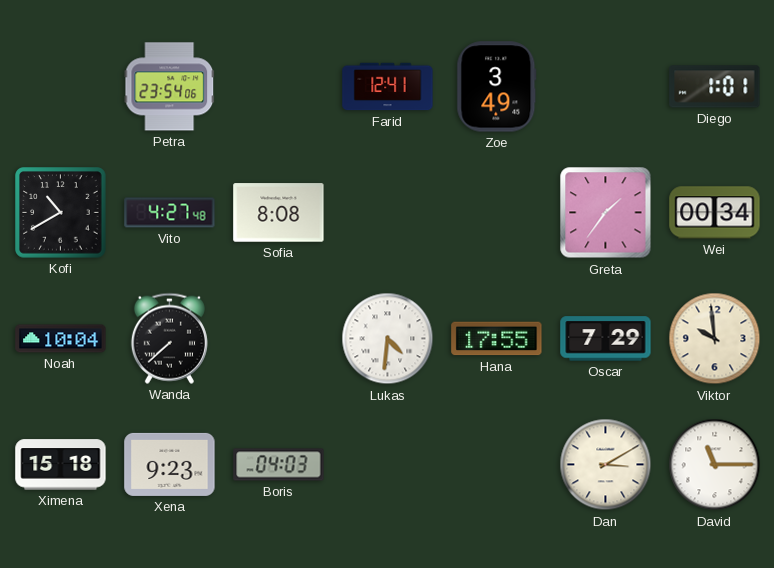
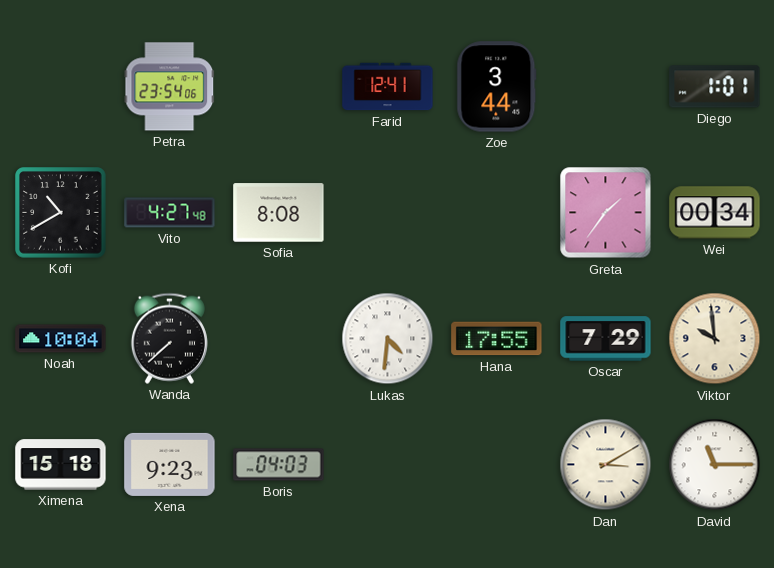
Zoe: 3:49 -> 3:44
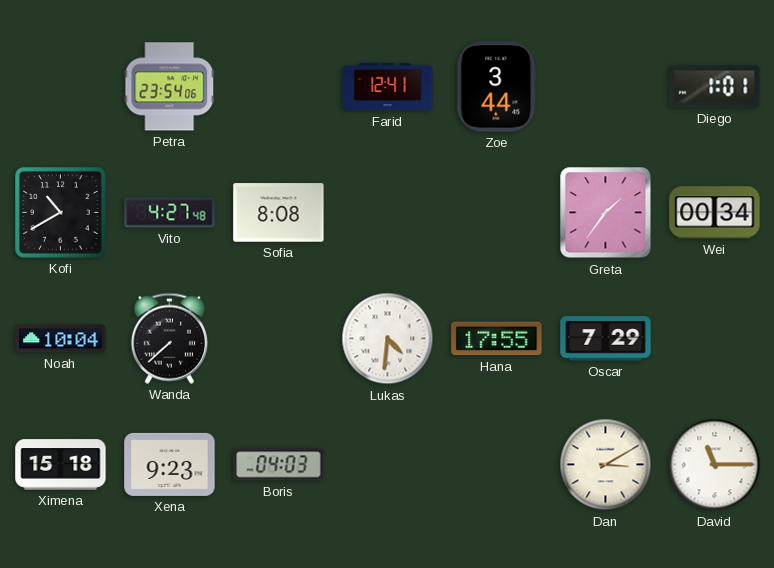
Viktor: 9:59 -> none
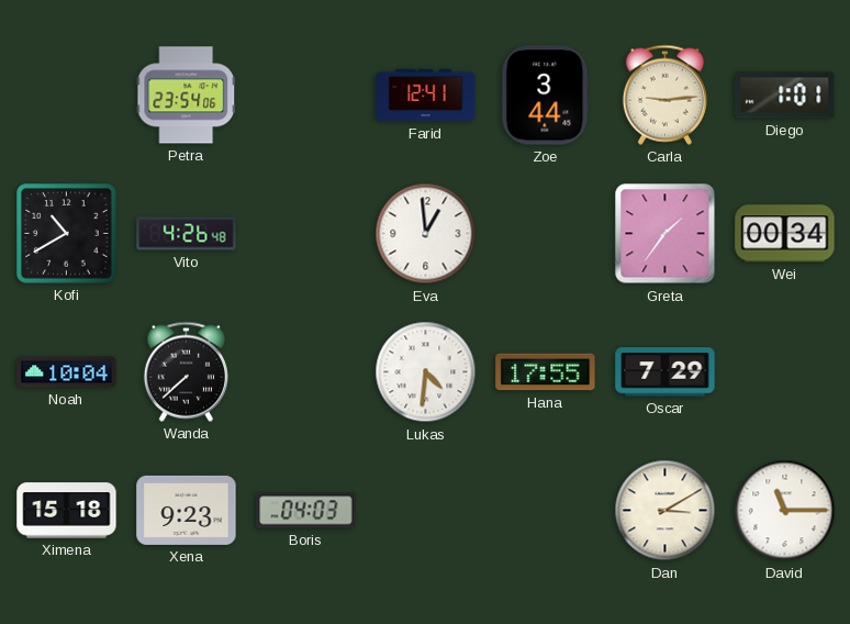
Carla: none -> 9:14
Vito: 4:27 -> 4:26
Sofia: 8:08 -> none
Eva: none -> 12:59
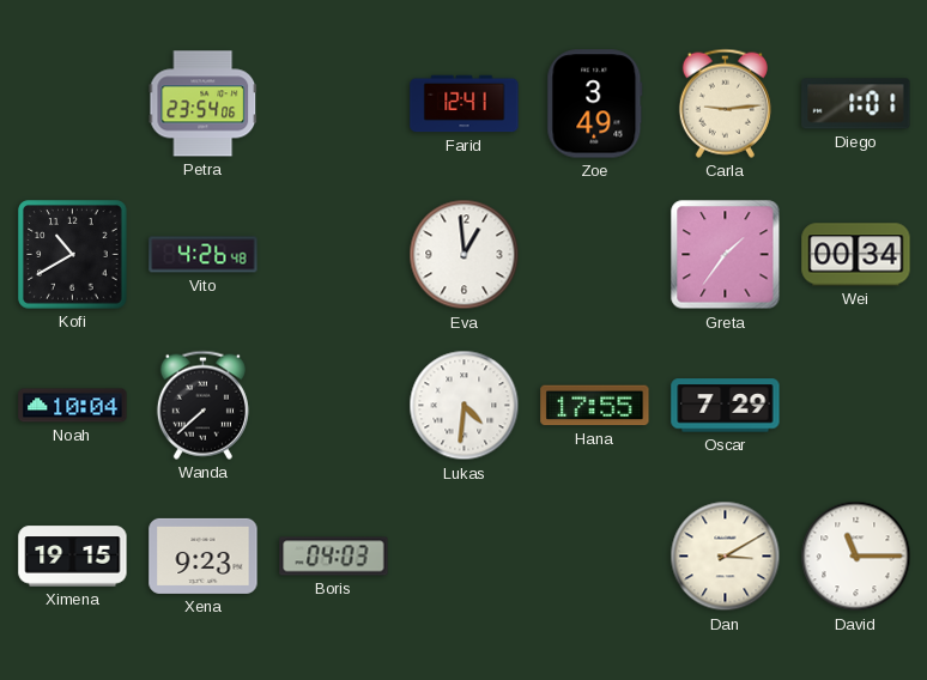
Zoe: 3:44 -> 3:49
Ximena: 15:18 -> 19:15
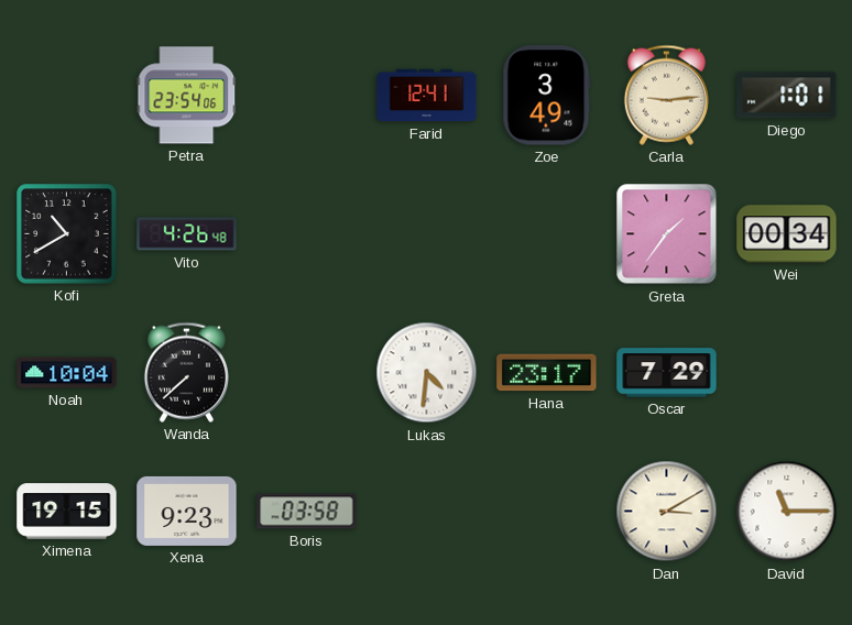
Eva: 12:59 -> none
Hana: 17:55 -> 23:17
Boris: 04:03 -> 03:58
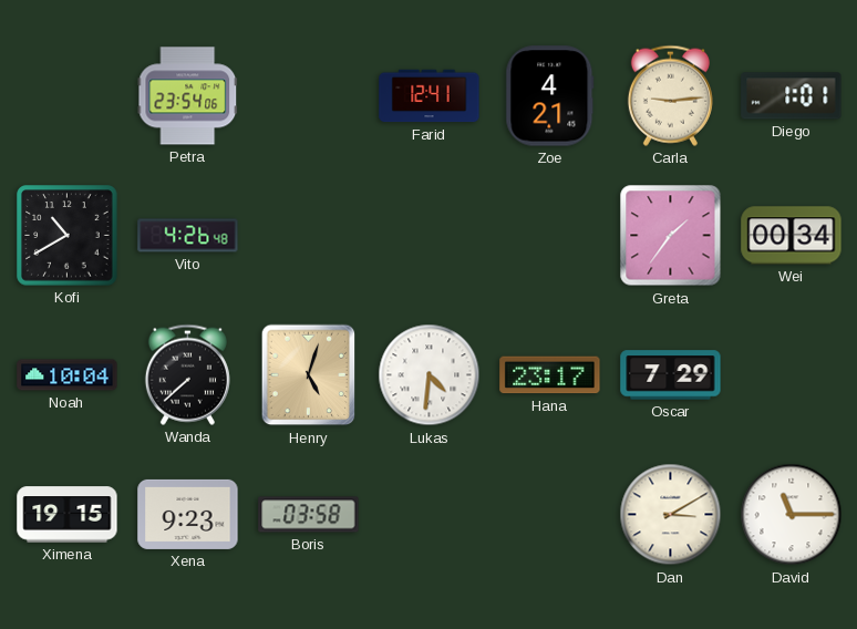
Zoe: 3:49 -> 4:21
Henry: none -> 5:03
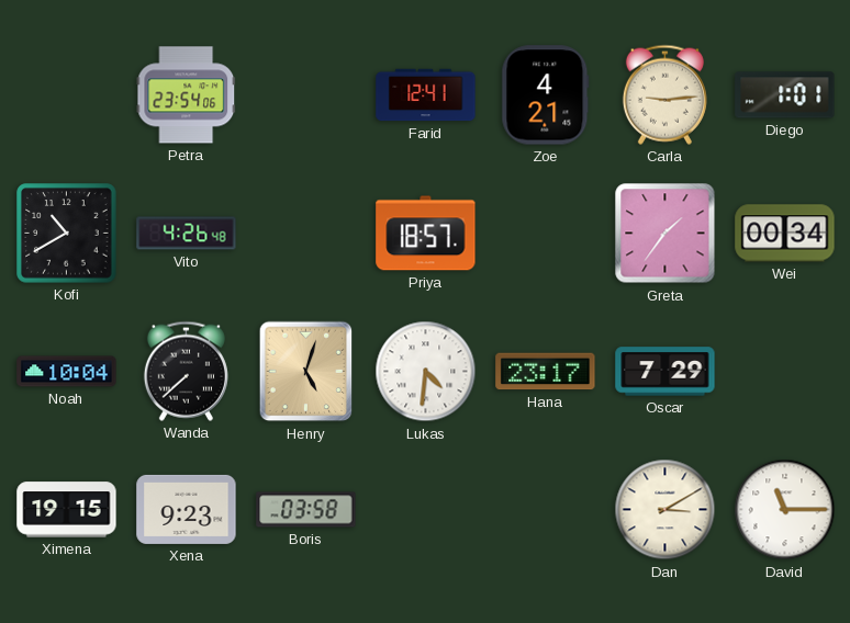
Priya: none -> 18:57
